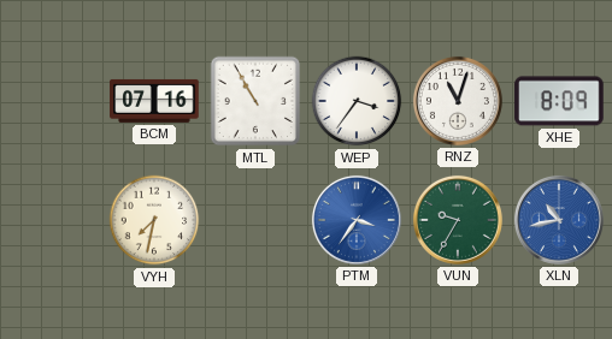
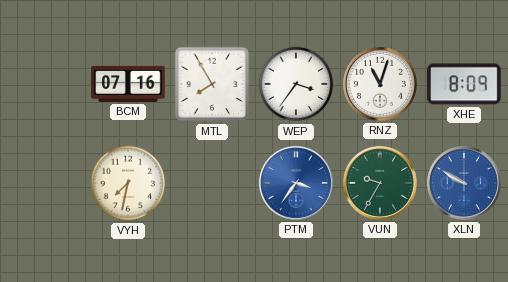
MTL: 10:55 -> 7:55
XLN: 10:43 -> 9:50
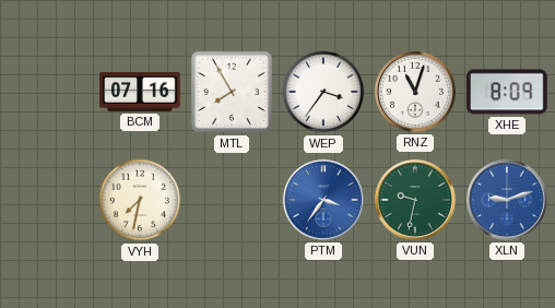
VUN: 9:35 -> 9:32
XLN: 9:50 -> 9:12
